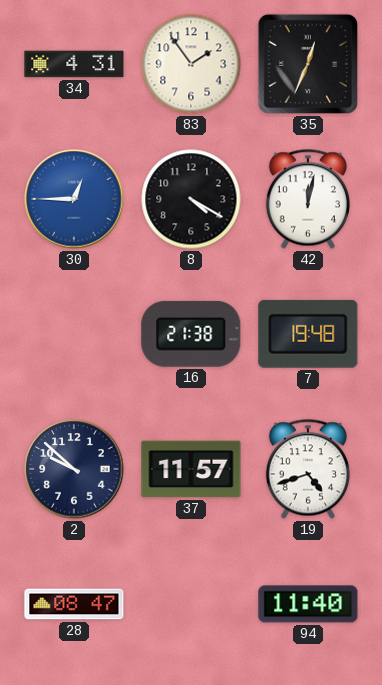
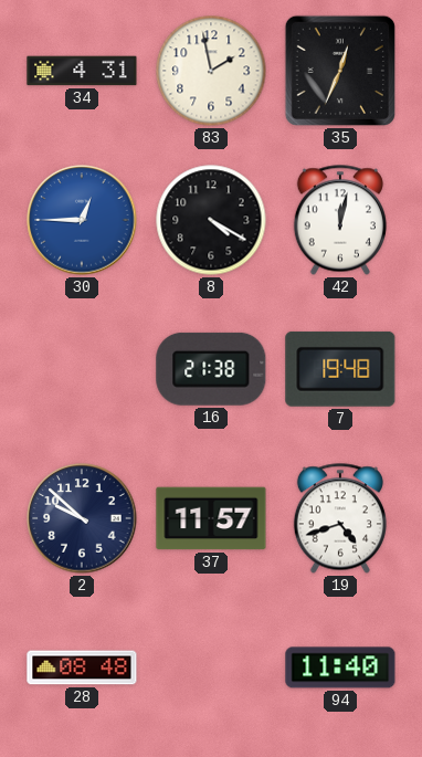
83: 1:54 -> 1:58
28: 08:47 -> 08:48
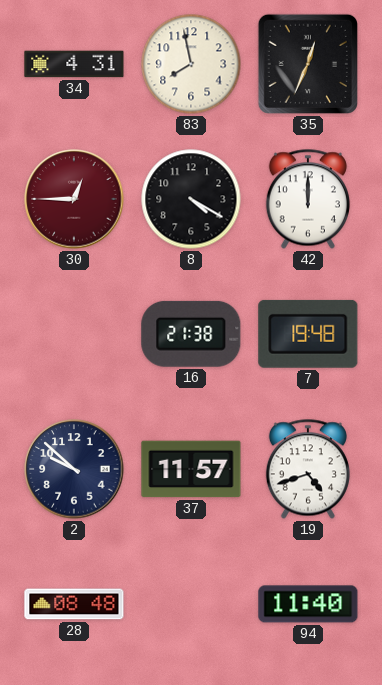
83: 1:58 -> 7:58
30 dial: blue -> burgundy
42: 12:02 -> 12:00
